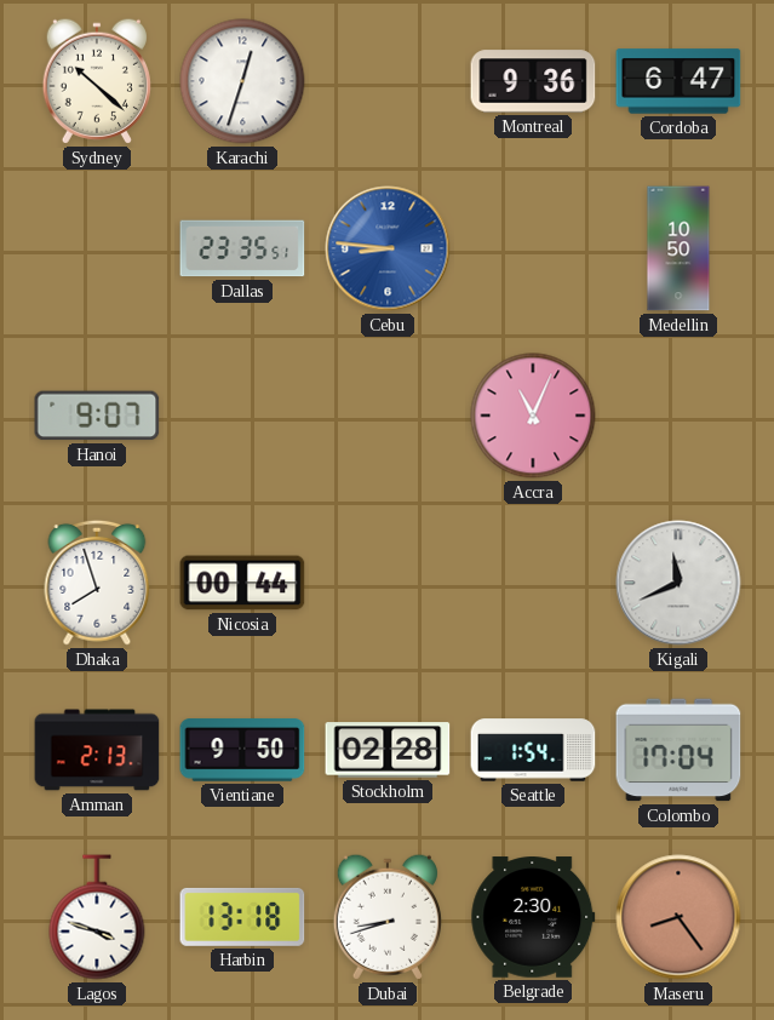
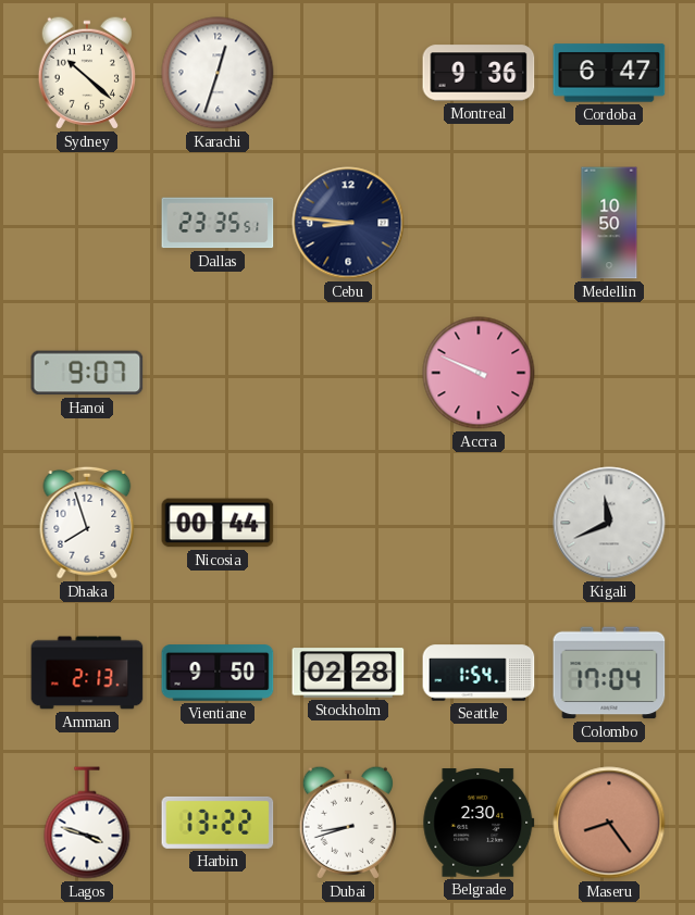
Cebu dial: blue -> navy
Accra: 11:04 -> 9:49
Harbin: 13:18 -> 13:22
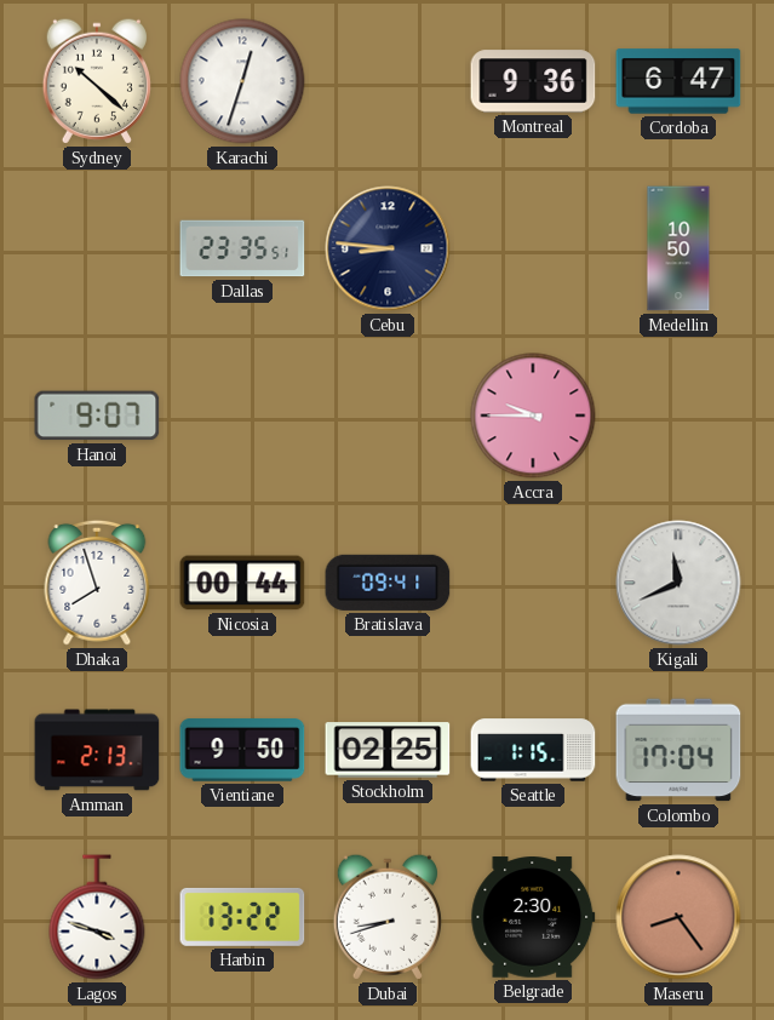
Accra: 9:49 -> 9:45
Bratislava: none -> 09:41
Stockholm: 02:28 -> 02:25
Seattle: 1:54 -> 1:15
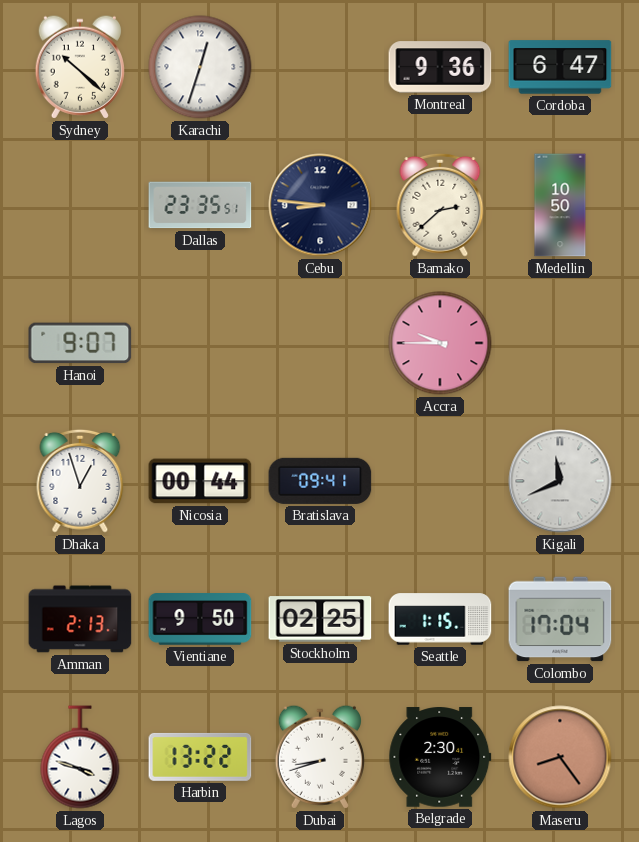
Bamako: none -> 2:38
Dhaka: 7:57 -> 12:57
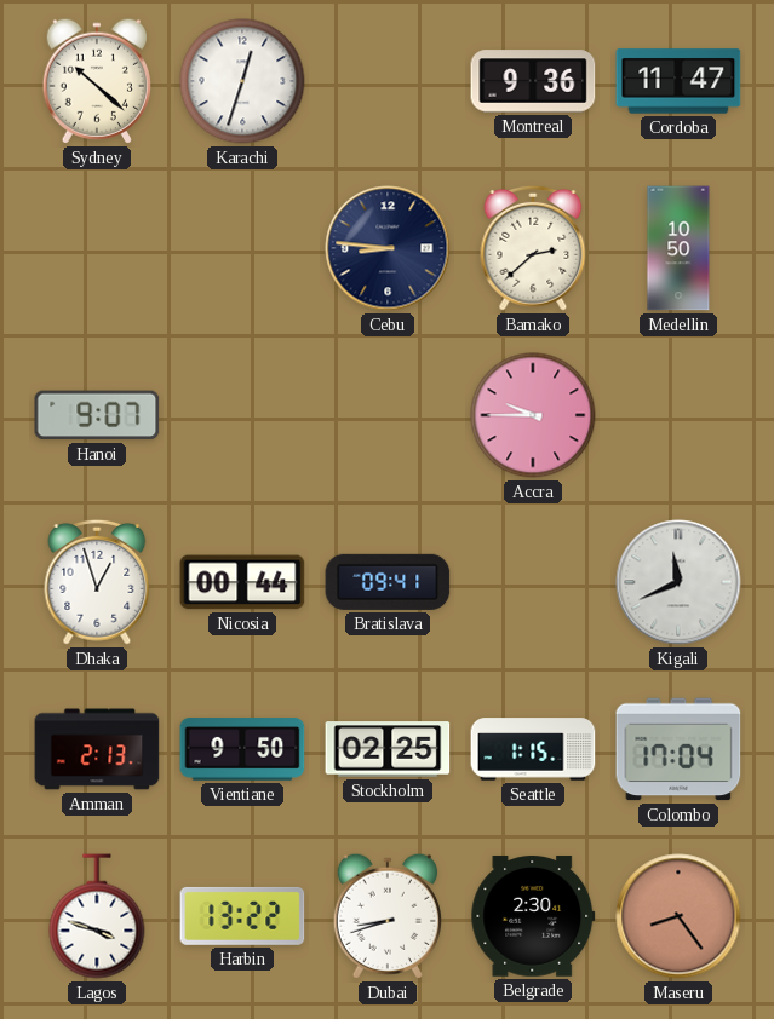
Cordoba: 6:47 -> 11:47
Dallas: 23:35 -> none
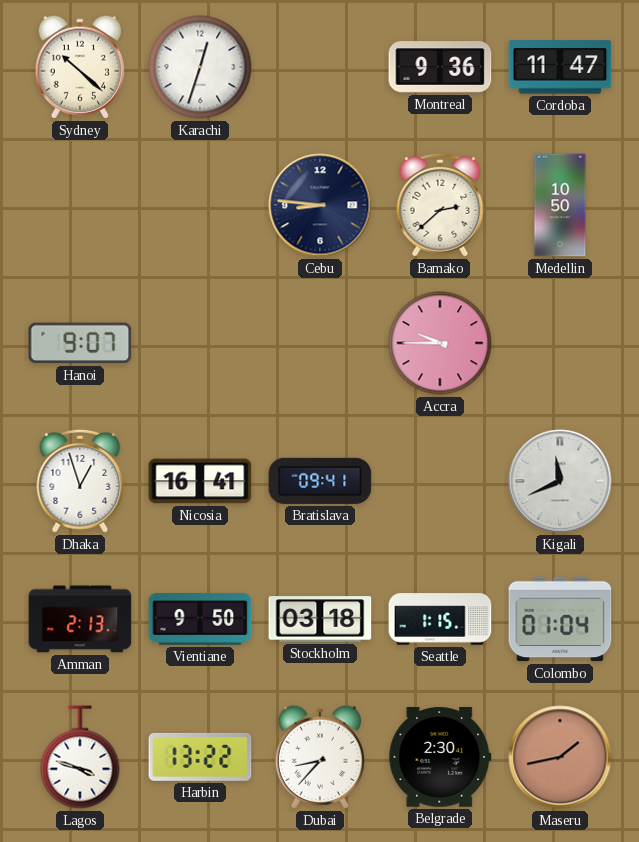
Nicosia: 00:44 -> 16:41
Stockholm: 02:25 -> 03:18
Colombo: 17:04 -> 01:04
Dubai: 8:42 -> 8:37
Maseru: 8:24 -> 1:43
